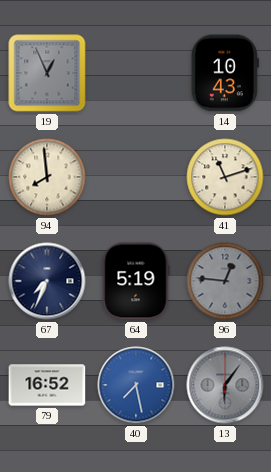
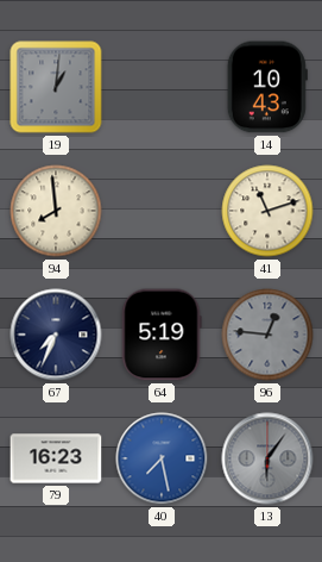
19: 12:56 -> 1:01
79: 16:52 -> 16:23
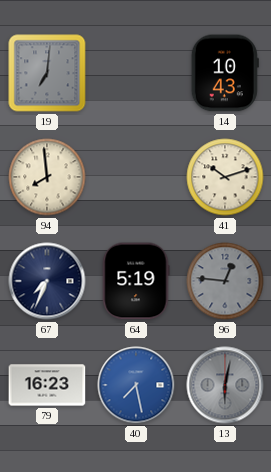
19: 1:01 -> 7:01
41: 11:12 -> 10:12
13: 6:06 -> 6:02
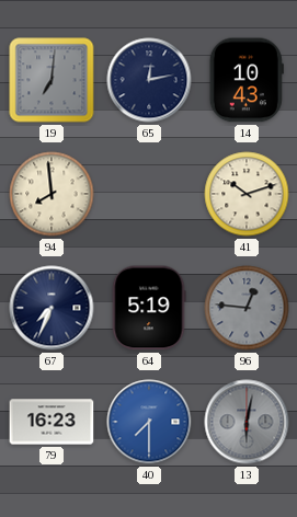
65: none -> 12:13
40: 7:28 -> 7:30
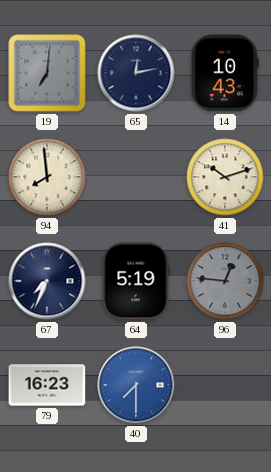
13: 6:02 -> none
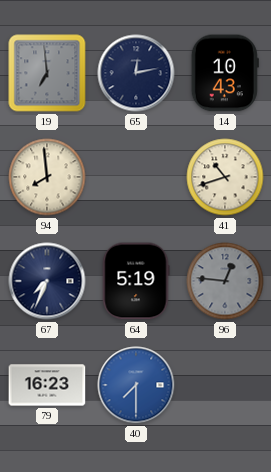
19: 7:01 -> 6:59
41: 10:12 -> 10:42
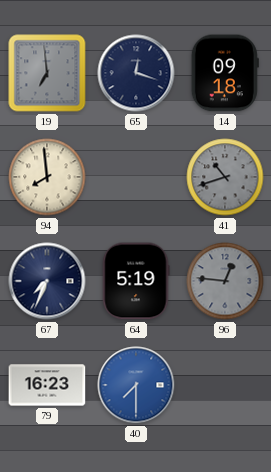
65: 12:13 -> 12:18
14: 10:43 -> 09:18
41 dial: cream -> grey
